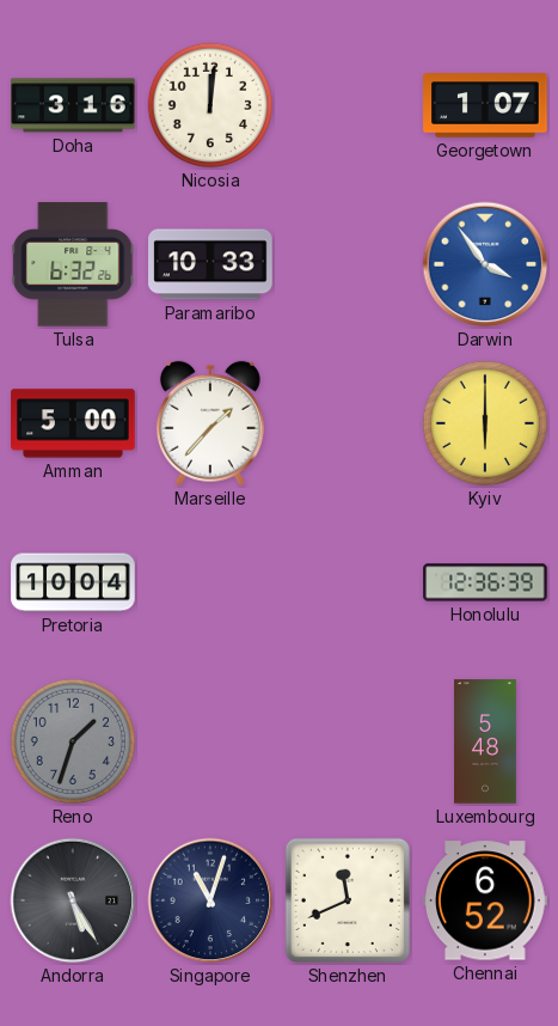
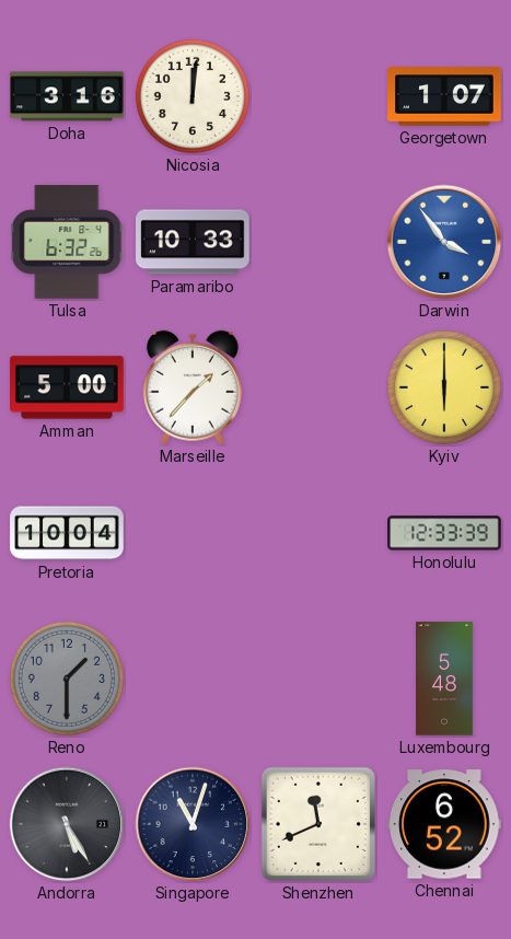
Honolulu: 12:36 -> 12:33
Reno: 1:33 -> 1:30
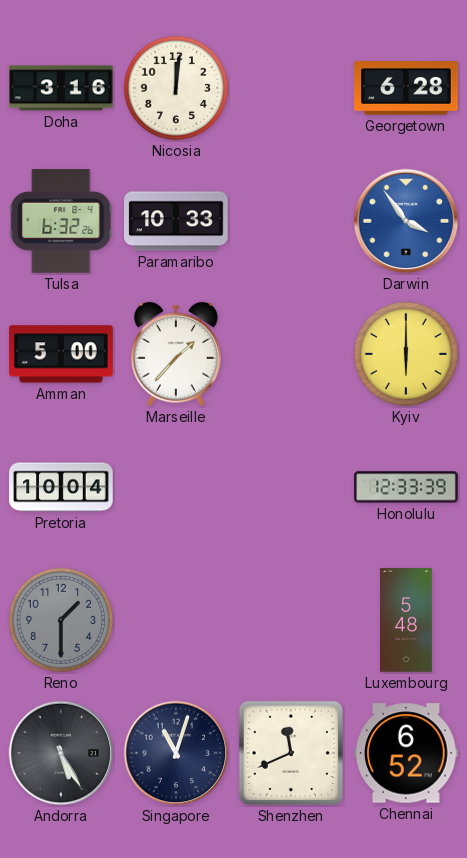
Georgetown: 1:07 -> 6:28
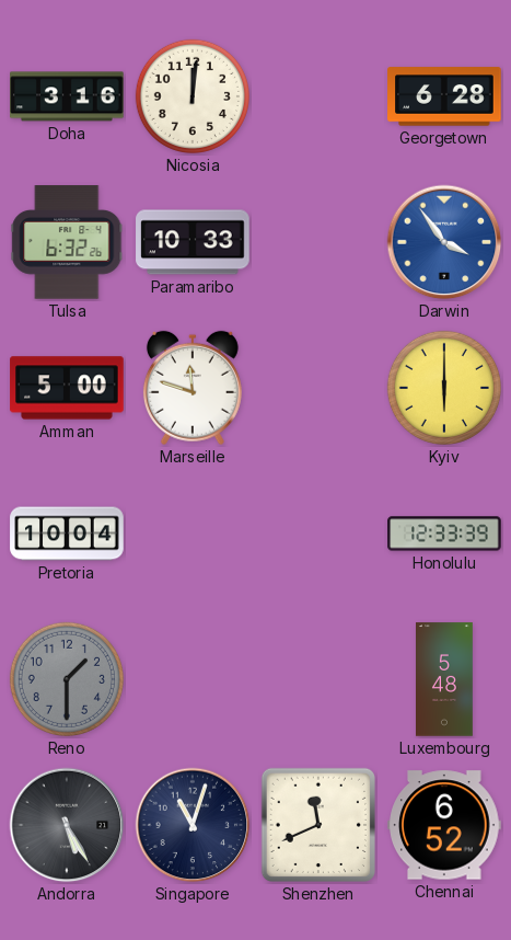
Marseille: 1:37 -> 11:48
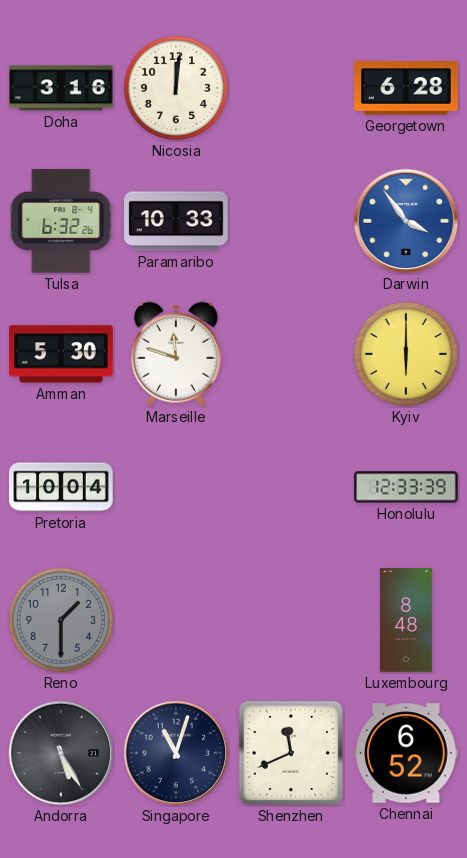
Amman: 5:00 -> 5:30
Luxembourg: 5:48 -> 8:48
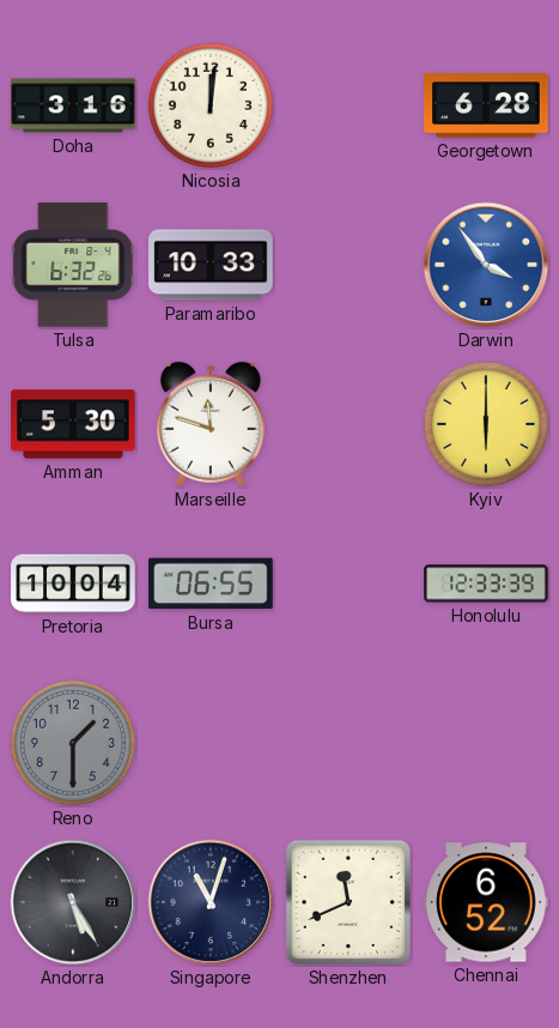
Bursa: none -> 06:55
Luxembourg: 8:48 -> none
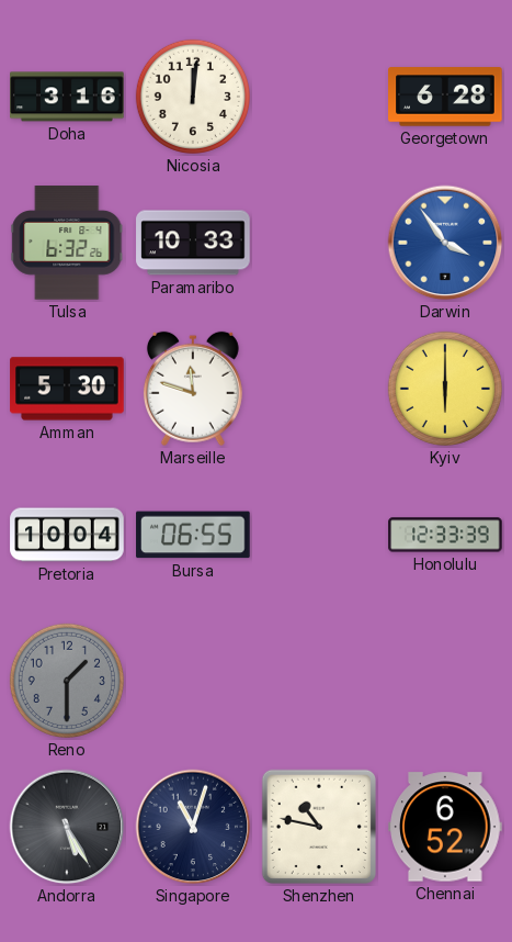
Shenzhen: 11:41 -> 10:47
